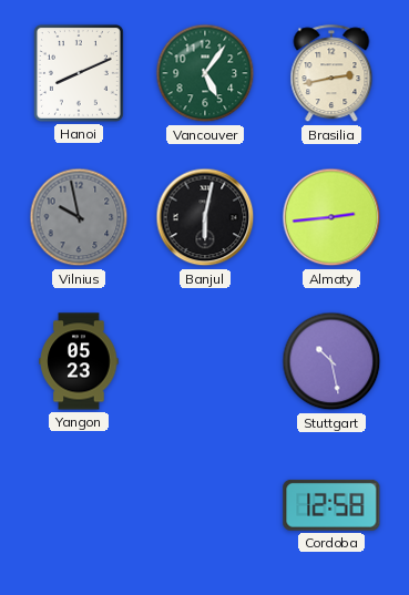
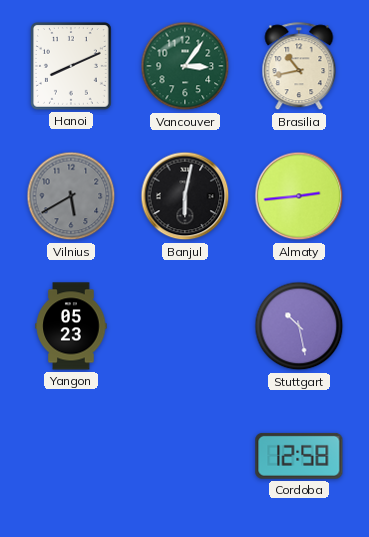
Vancouver: 5:06 -> 3:06
Brasilia: 2:43 -> 10:43
Vilnius: 9:58 -> 5:40
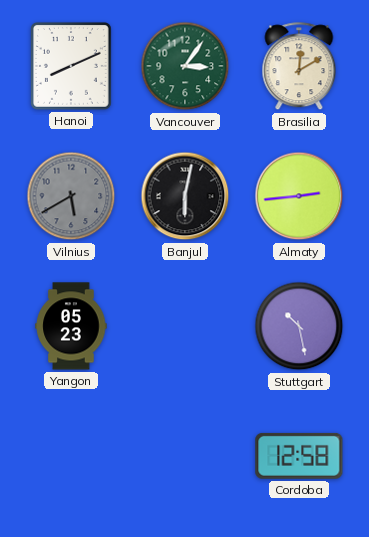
Brasilia: 10:43 -> 12:10
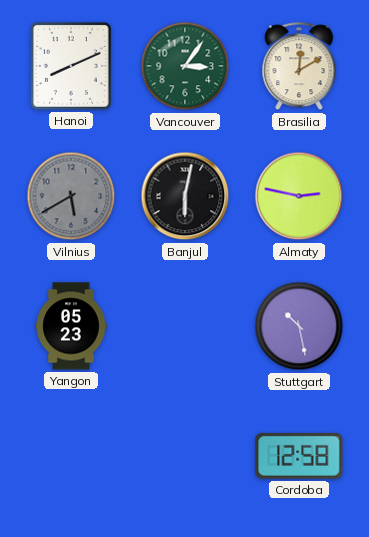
Almaty: 2:44 -> 2:47
